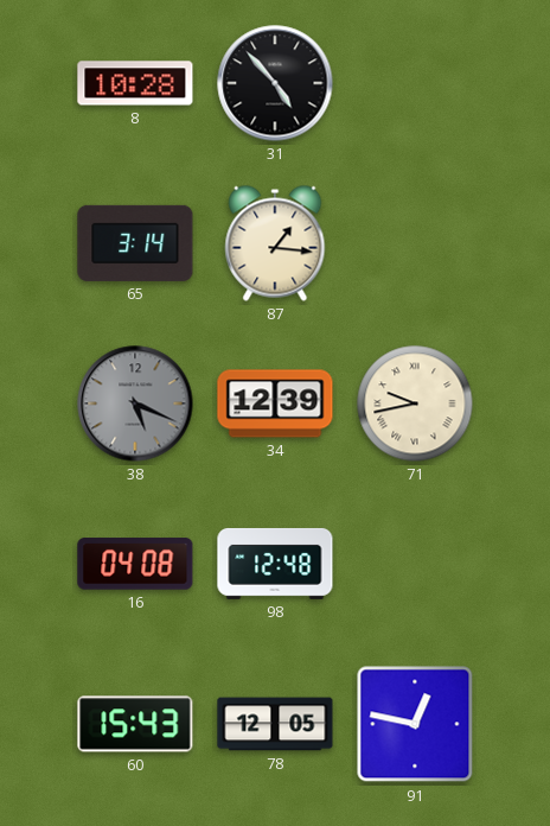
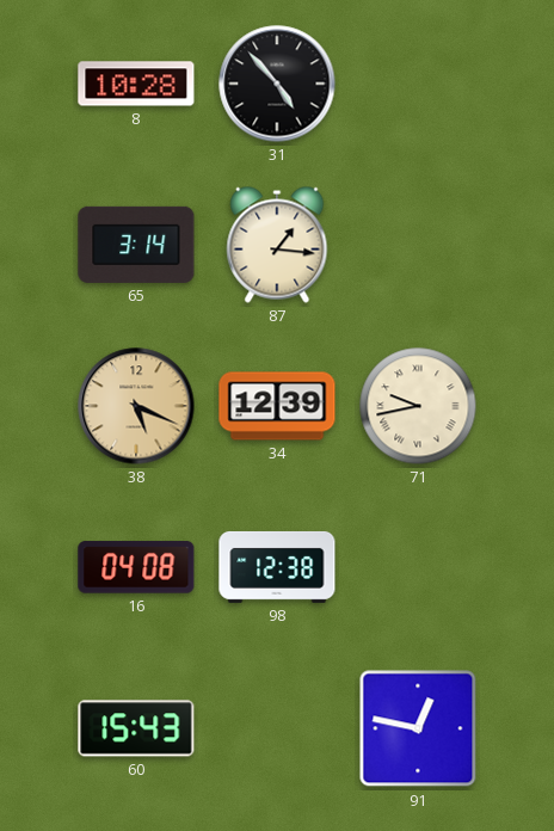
38 dial: grey -> champagne
98: 12:48 -> 12:38
78: 12:05 -> none
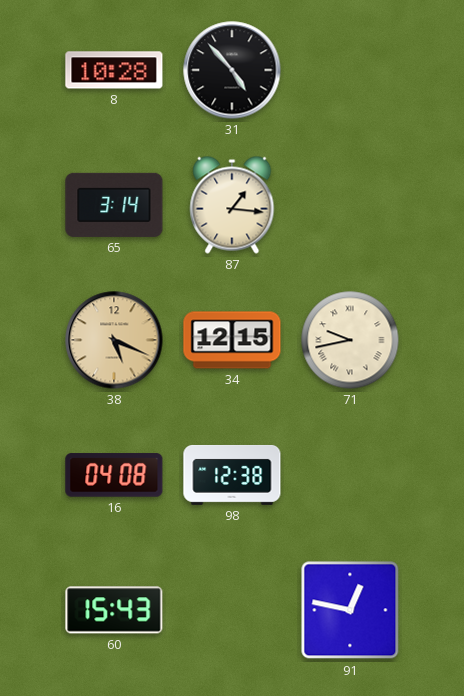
34: 12:39 -> 12:15
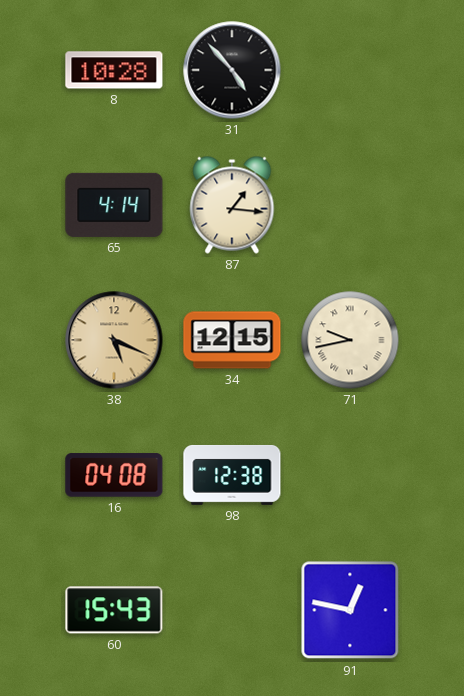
65: 3:14 -> 4:14
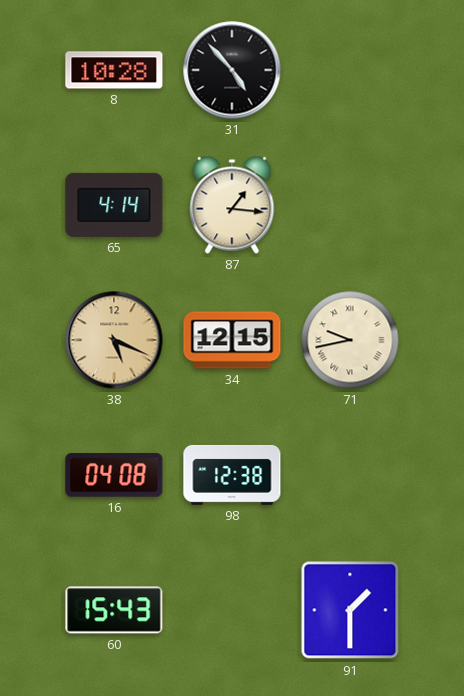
91: 12:47 -> 1:30
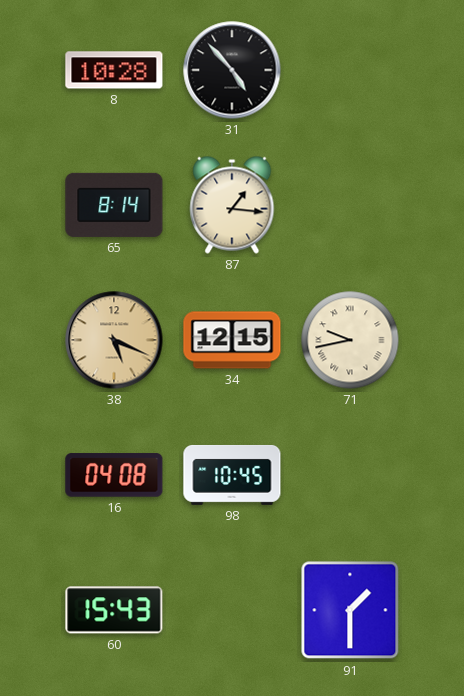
65: 4:14 -> 8:14
98: 12:38 -> 10:45
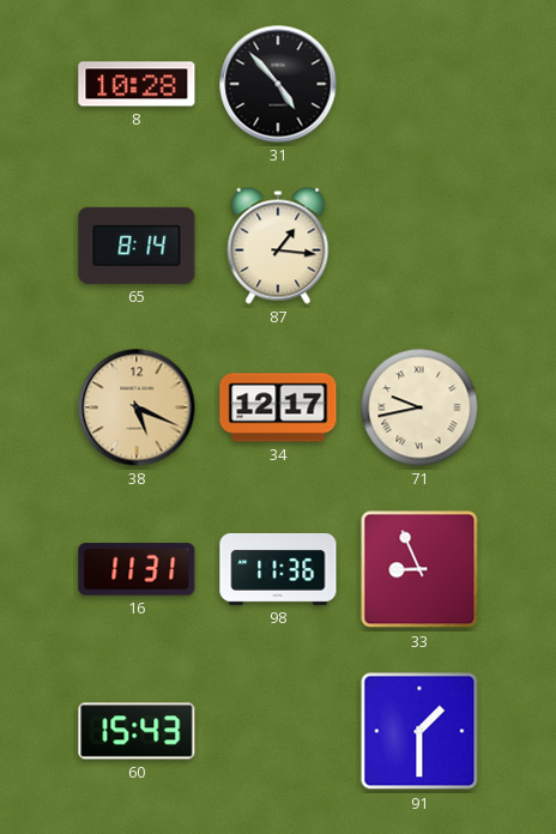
34: 12:15 -> 12:17
16: 04:08 -> 11:31
98: 10:45 -> 11:36
33: none -> 8:56
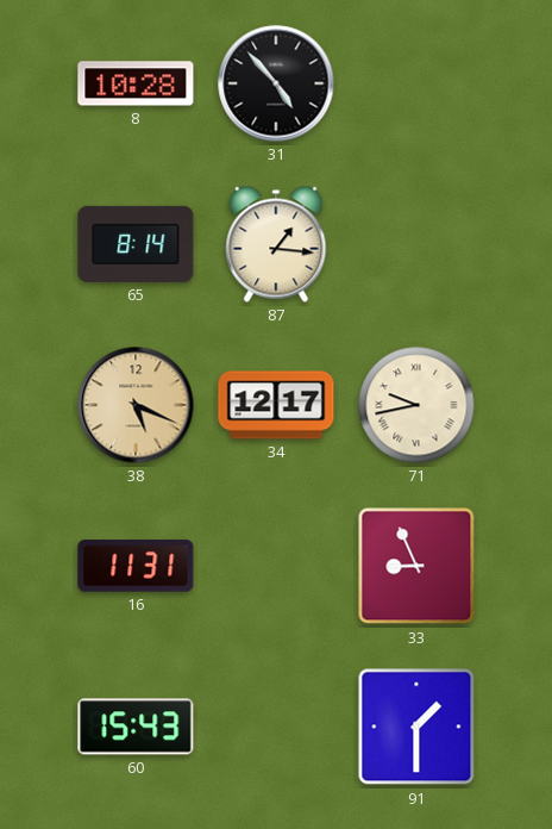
98: 11:36 -> none
